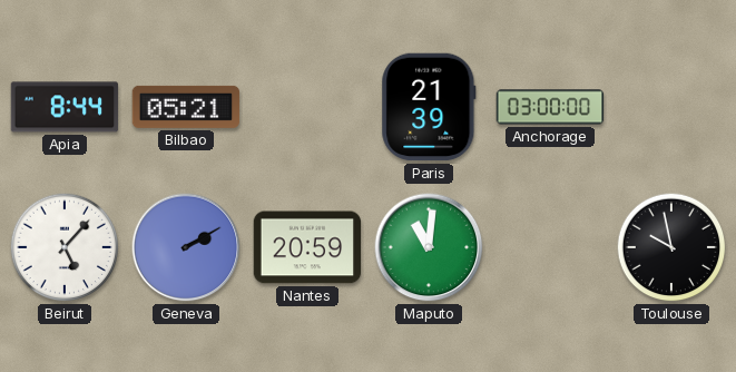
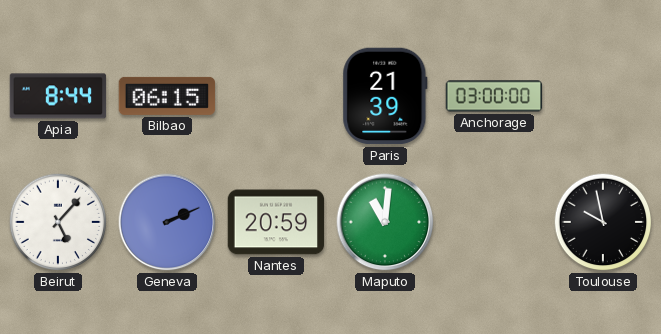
Bilbao: 05:21 -> 06:15
Geneva: 2:10 -> 2:11
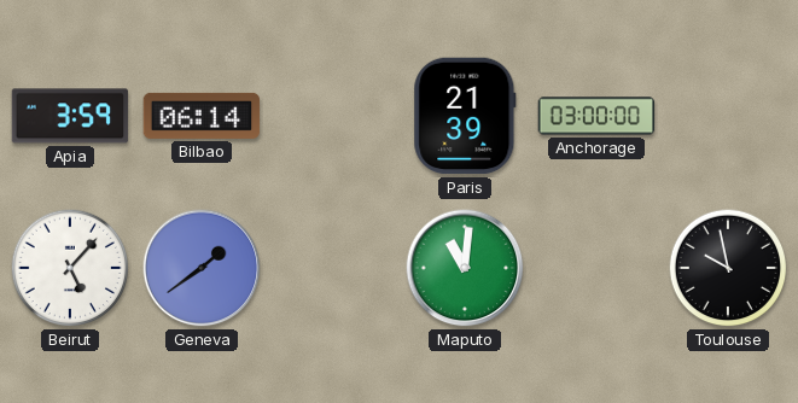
Apia: 8:44 -> 3:59
Bilbao: 06:15 -> 06:14
Geneva: 2:11 -> 1:39
Nantes: 20:59 -> none
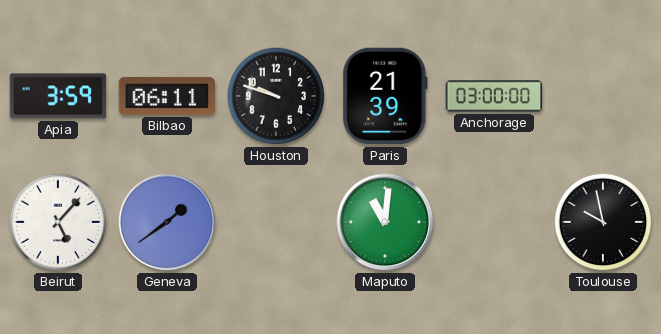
Bilbao: 06:14 -> 06:11
Houston: none -> 9:48
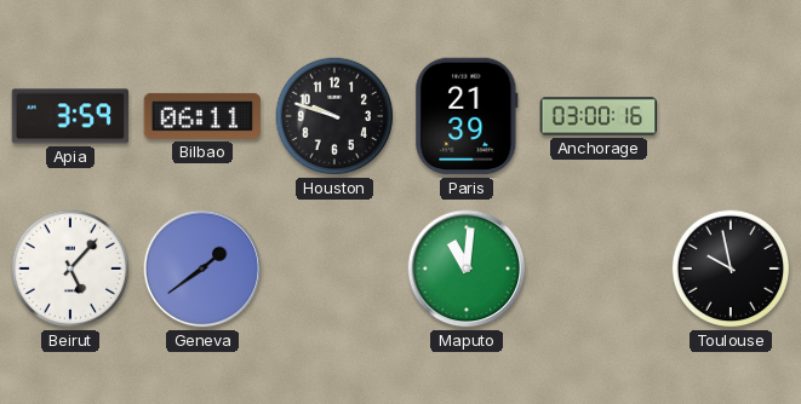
Anchorage: 03:00:00 -> 03:00:16
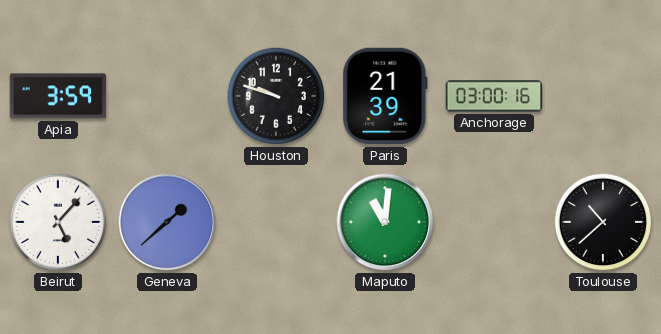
Bilbao: 06:11 -> none
Geneva: 1:39 -> 1:38
Toulouse: 9:58 -> 10:38
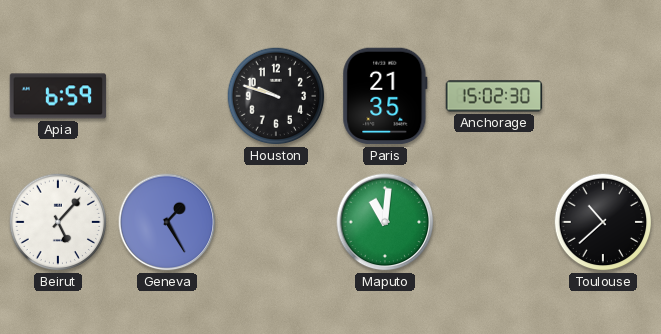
Apia: 3:59 -> 6:59
Paris: 21:39 -> 21:35
Anchorage: 03:00 -> 15:02
Geneva: 1:38 -> 1:25
